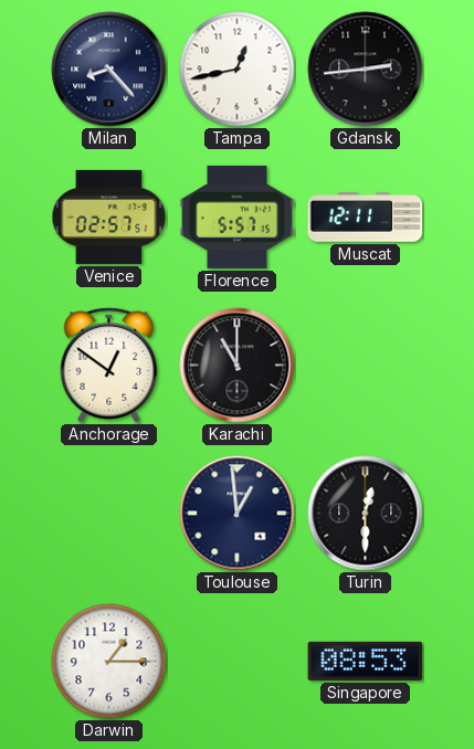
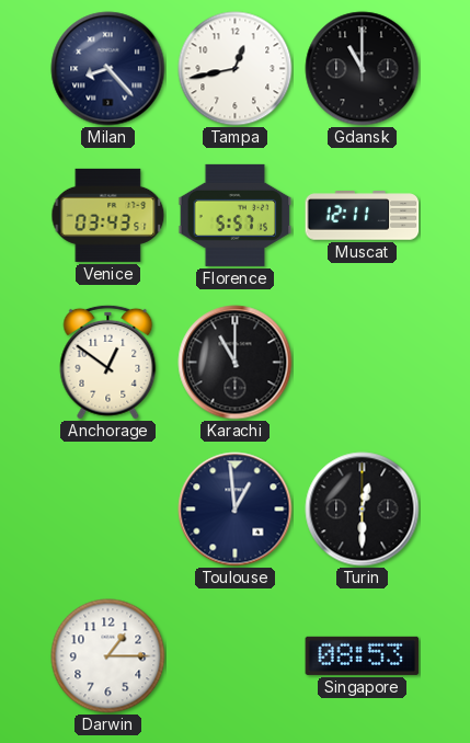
Gdansk: 2:44 -> 11:00
Venice: 02:57 -> 03:43
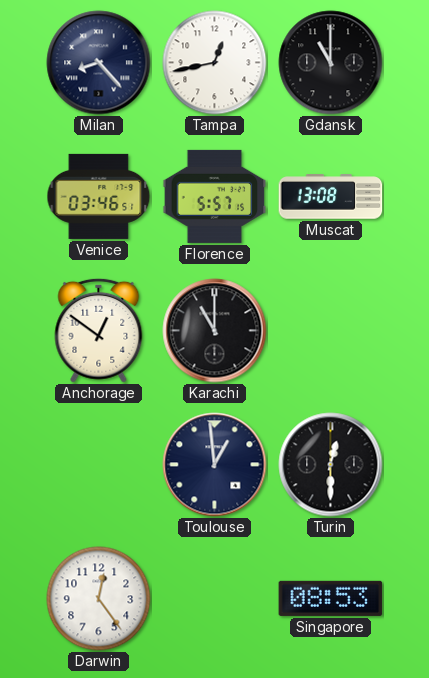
Venice: 03:43 -> 03:46
Muscat: 12:11 -> 13:08
Darwin: 1:15 -> 12:24
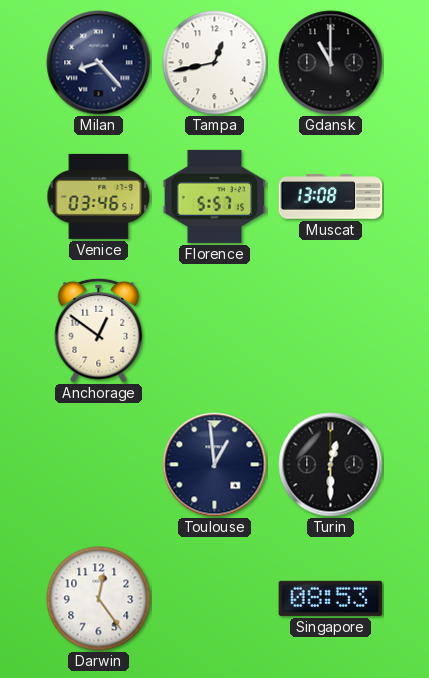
Karachi: 11:00 -> none
